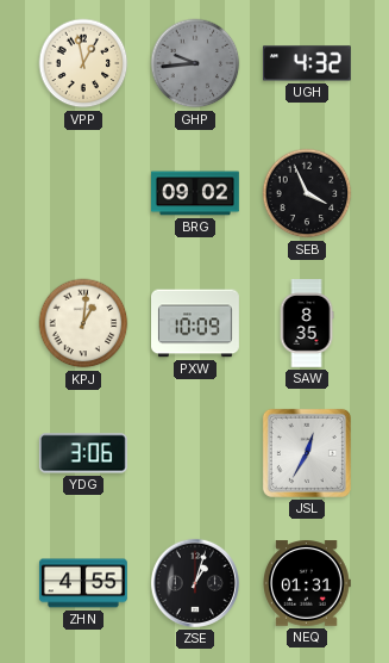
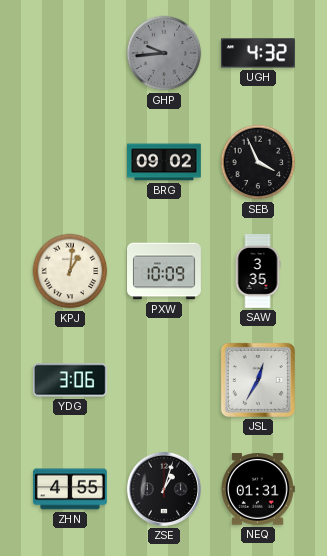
VPP: 12:58 -> none
SAW: 8:35 -> 3:35
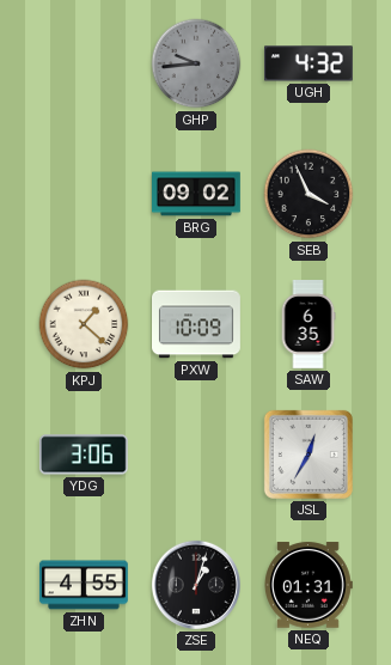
KPJ: 1:01 -> 1:22
SAW: 3:35 -> 6:35
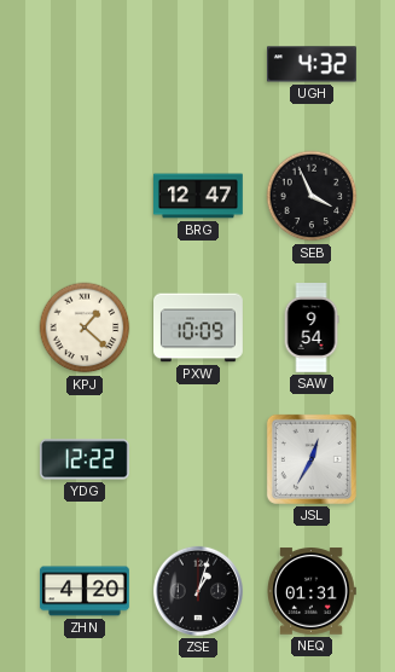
GHP: 9:44 -> none
BRG: 09:02 -> 12:47
SAW: 6:35 -> 9:54
YDG: 3:06 -> 12:22
ZHN: 4:55 -> 4:20
